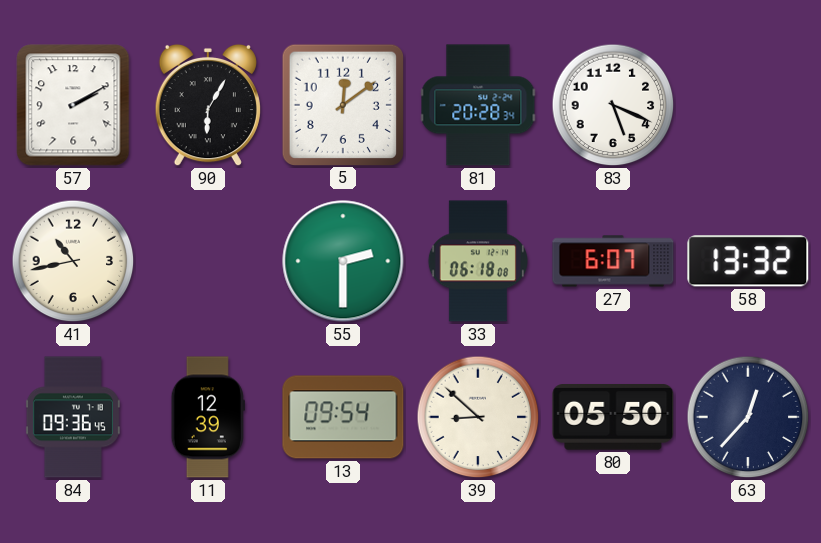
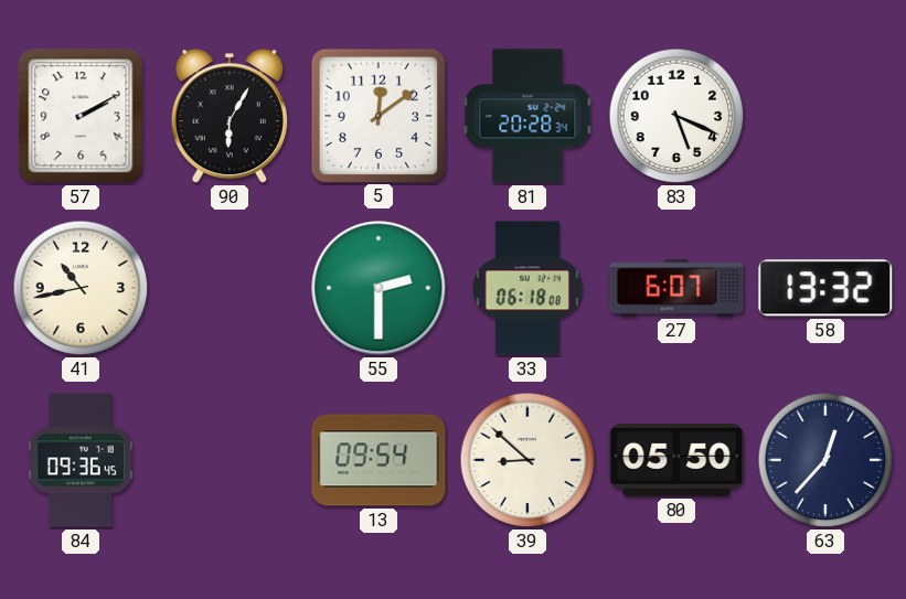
11: 12:39 -> none
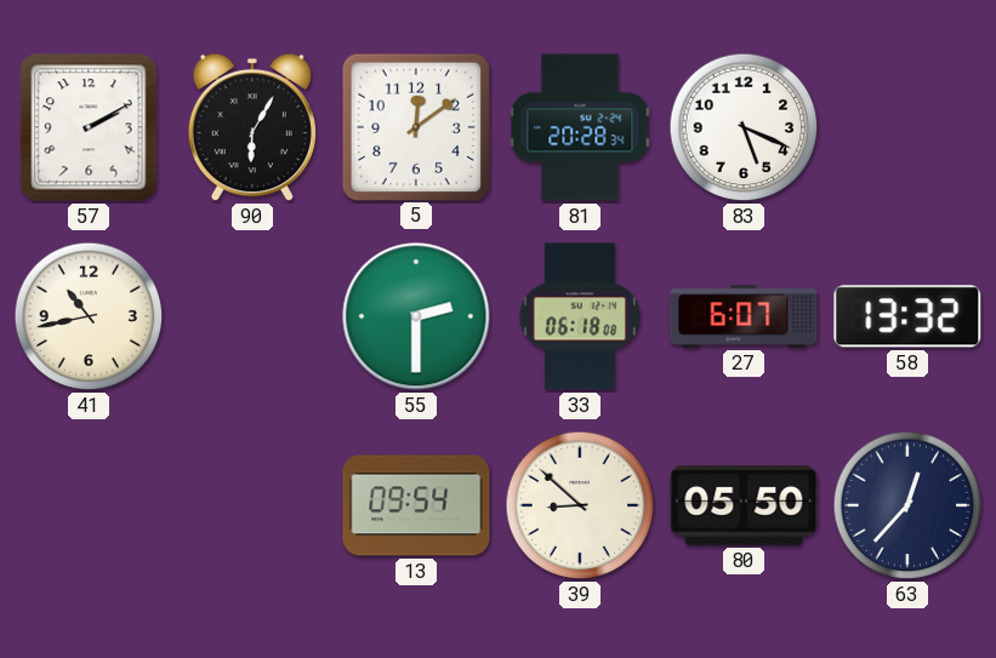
84: 09:36 -> none
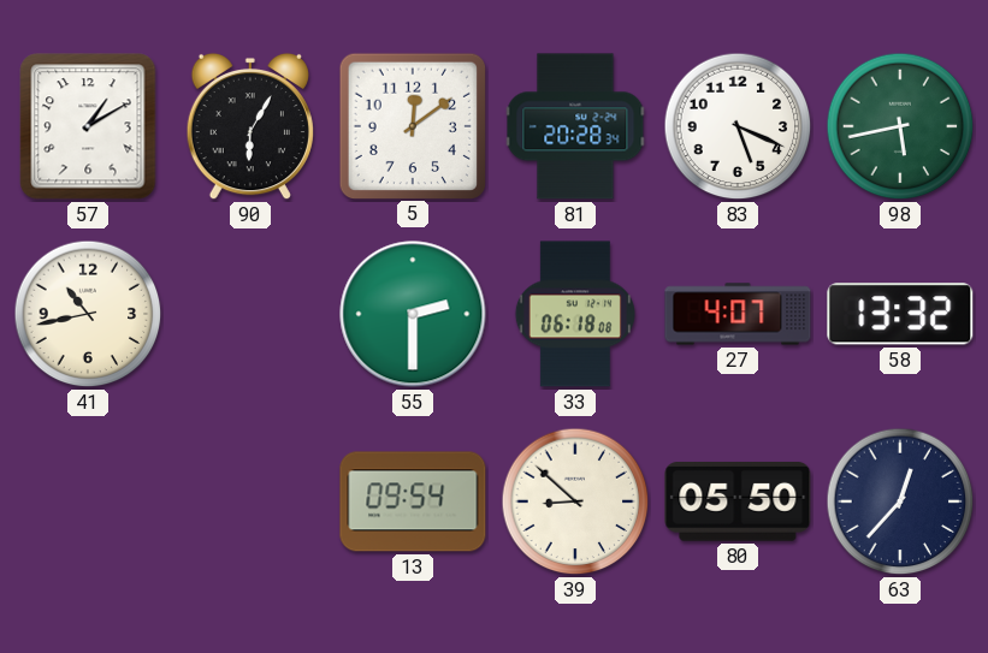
57: 2:10 -> 1:10
98: none -> 5:43
27: 6:07 -> 4:07
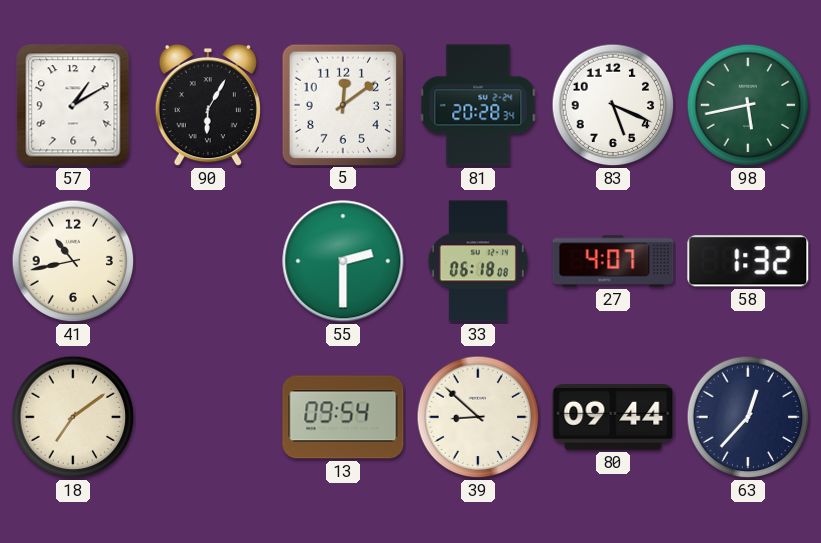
58: 13:32 -> 1:32
18: none -> 7:09
80: 05:50 -> 09:44
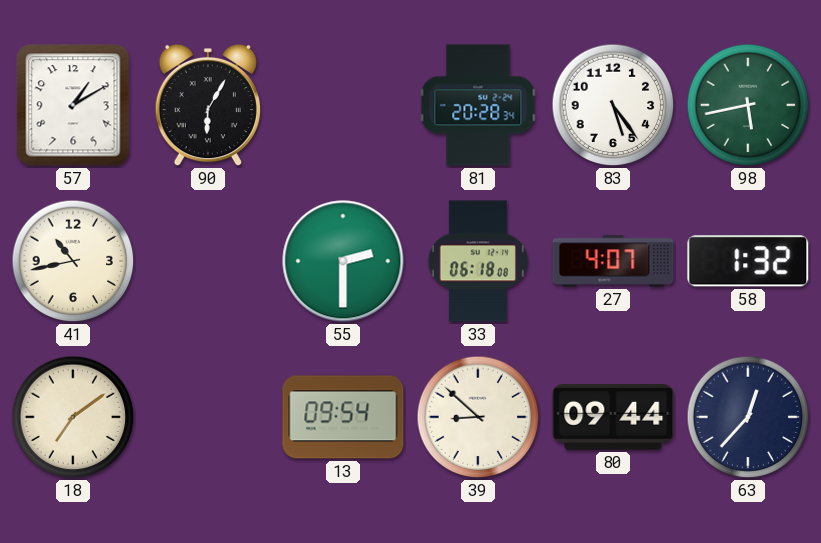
5: 12:09 -> none
83: 5:19 -> 5:24
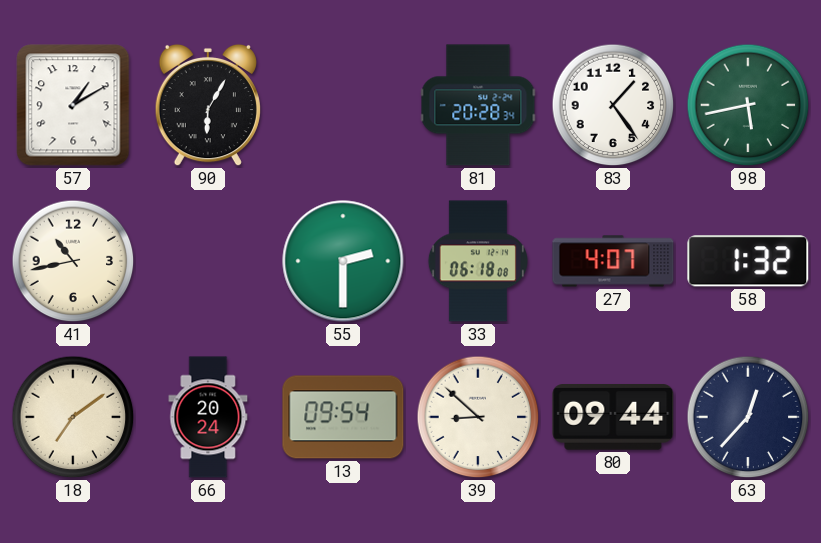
83: 5:24 -> 1:24
66: none -> 20:24
